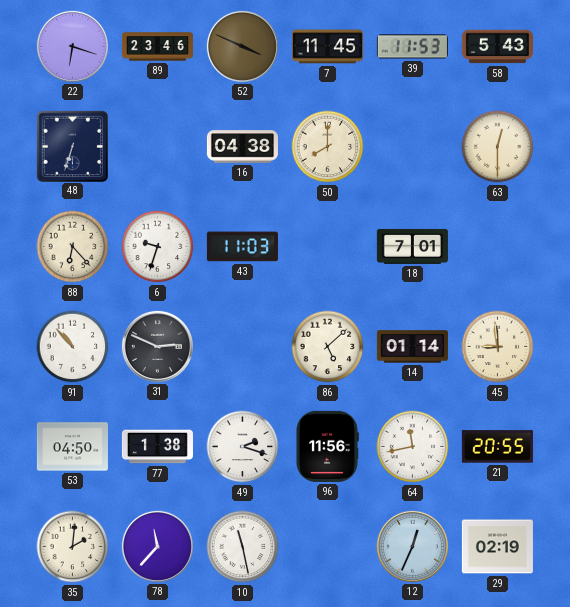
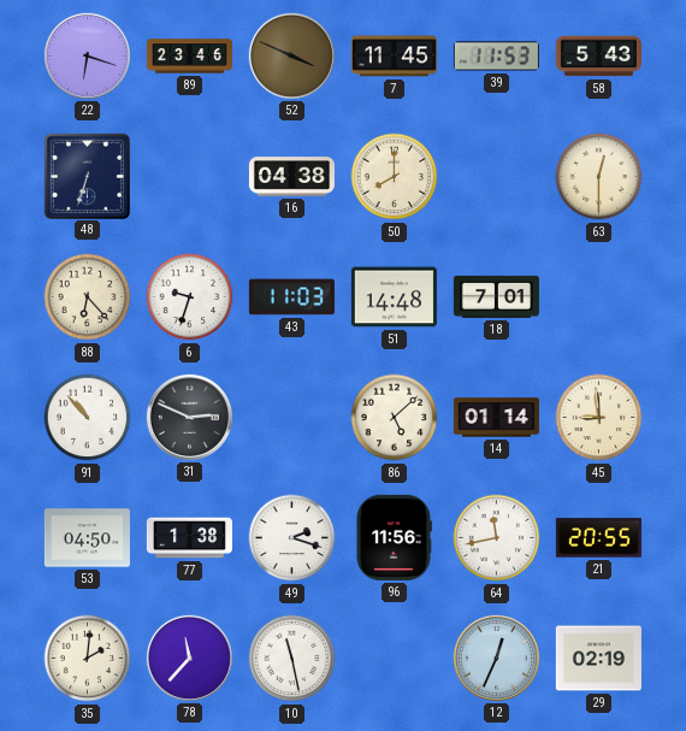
51: none -> 14:48
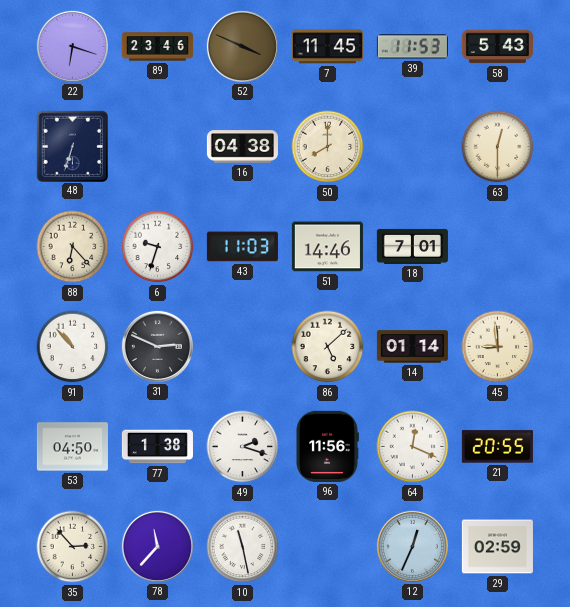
51: 14:48 -> 14:46
64: 11:43 -> 12:19
35: 2:01 -> 2:53
29: 02:19 -> 02:59
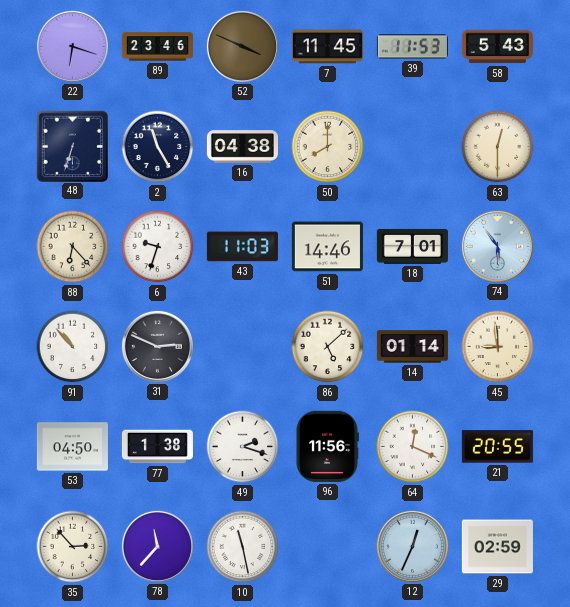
2: none -> 11:25
74: none -> 5:54
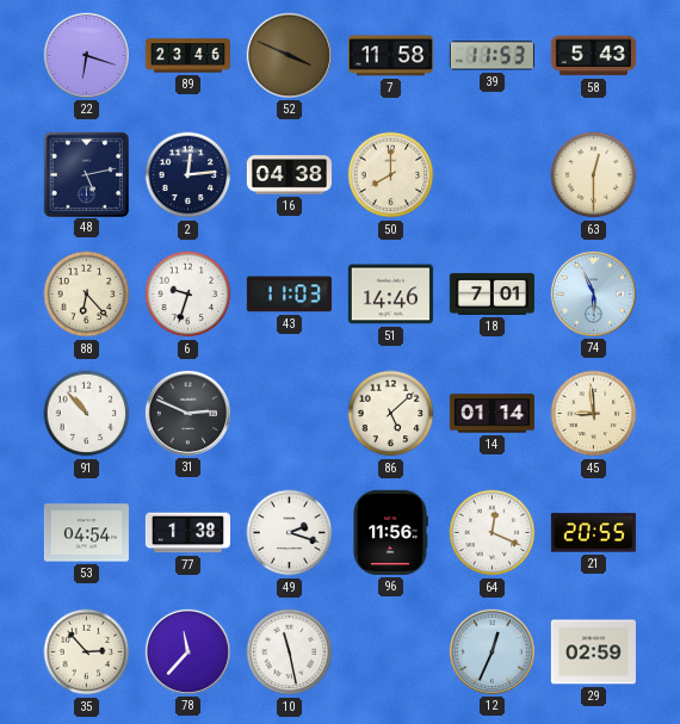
7: 11:45 -> 11:58
48: 6:33 -> 5:13
2: 11:25 -> 12:14
74: 5:54 -> 5:56
53: 04:50 -> 04:54
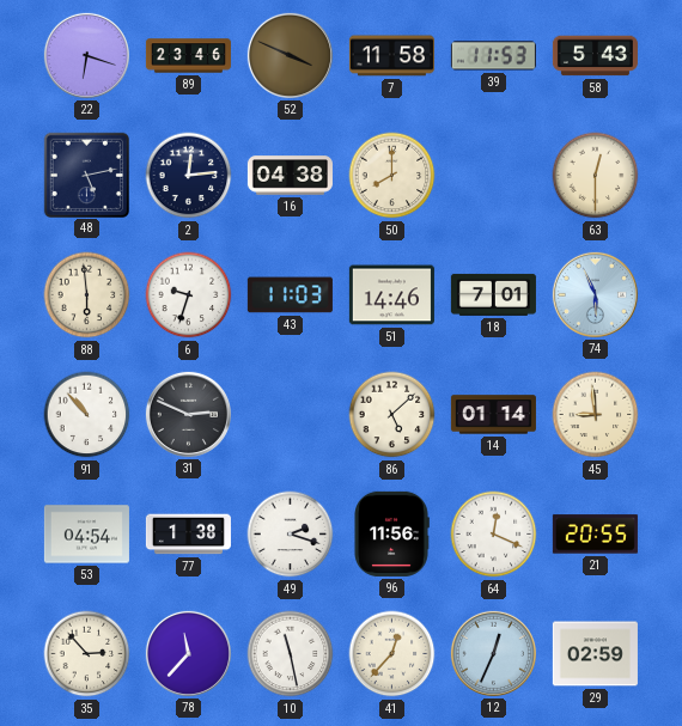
88: 6:23 -> 5:59
41: none -> 12:37
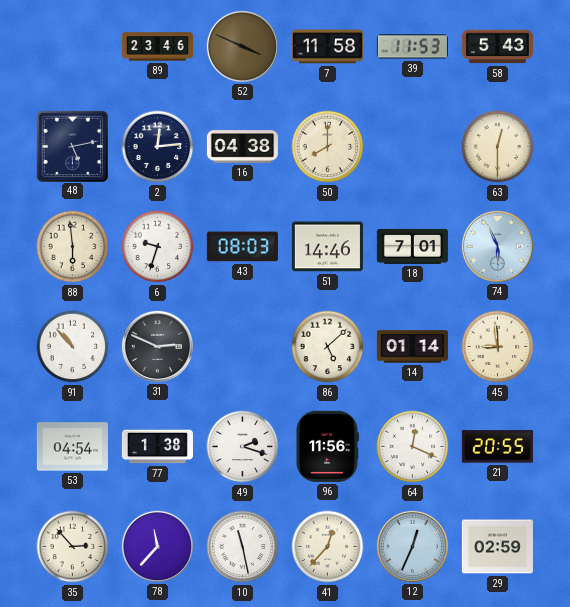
22: 6:18 -> none
43: 11:03 -> 08:03
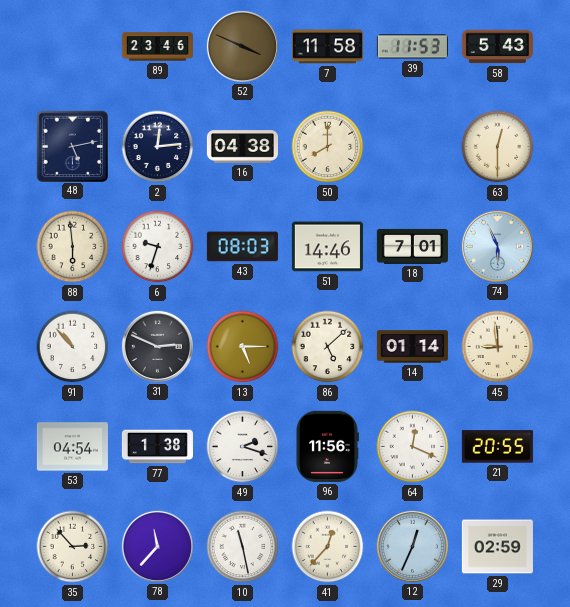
13: none -> 5:15
